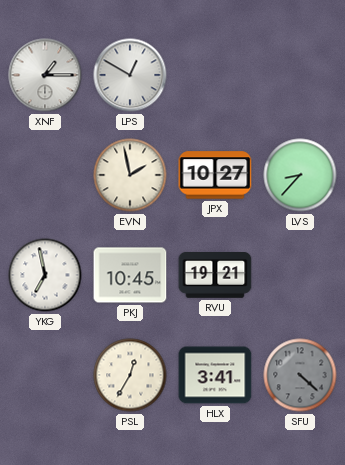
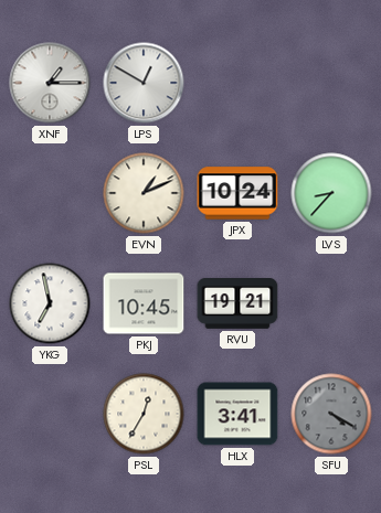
EVN: 1:58 -> 1:11
JPX: 10:27 -> 10:24
SFU: 4:22 -> 4:20
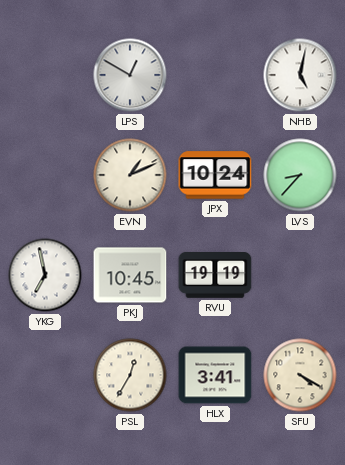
XNF: 1:15 -> none
NHB: none -> 5:02
RVU: 19:21 -> 19:19
SFU dial: grey -> cream
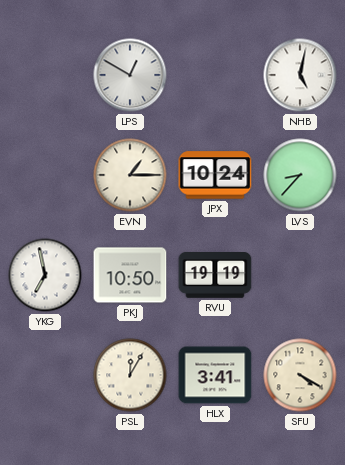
EVN: 1:11 -> 1:15
PKJ: 10:45 -> 10:50
PSL: 12:35 -> 12:05
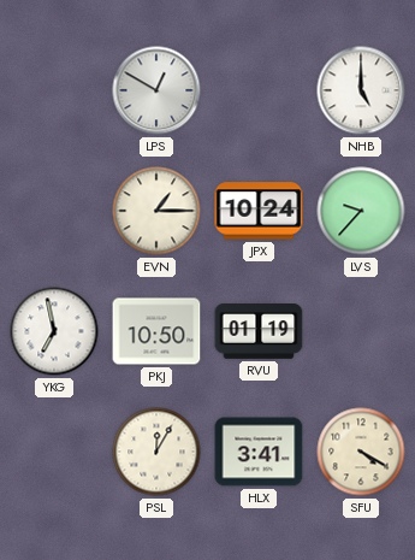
NHB: 5:02 -> 5:00
LVS: 8:37 -> 9:37
RVU: 19:19 -> 01:19
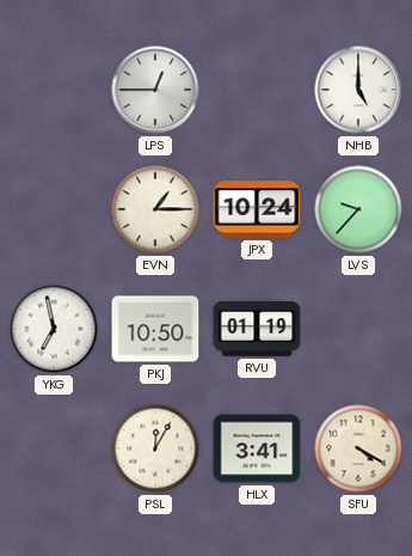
LPS: 12:50 -> 12:45
